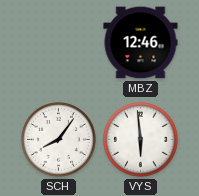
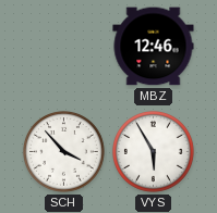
SCH: 8:06 -> 3:53
VYS: 5:59 -> 5:55
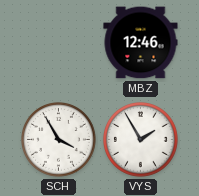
SCH: 3:53 -> 3:55
VYS: 5:55 -> 1:55
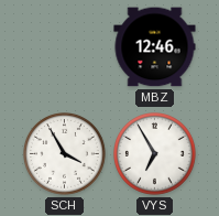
VYS: 1:55 -> 6:55
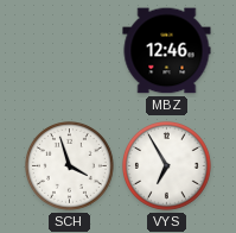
SCH: 3:55 -> 3:57
